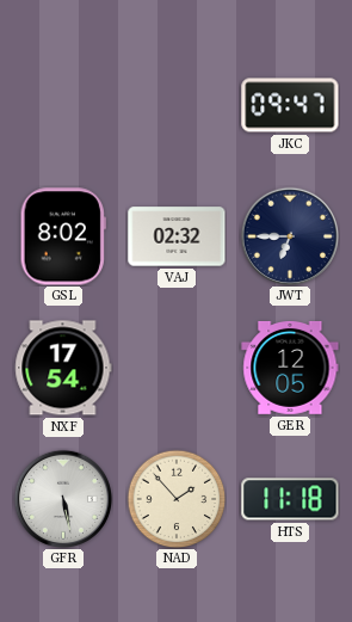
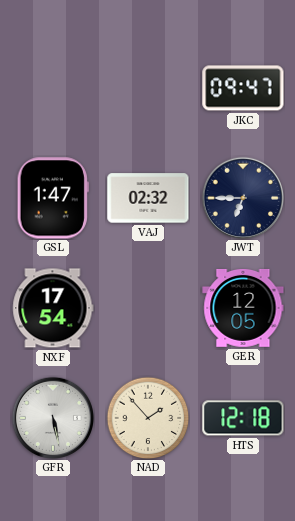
GSL: 8:02 -> 1:47
HTS: 11:18 -> 12:18
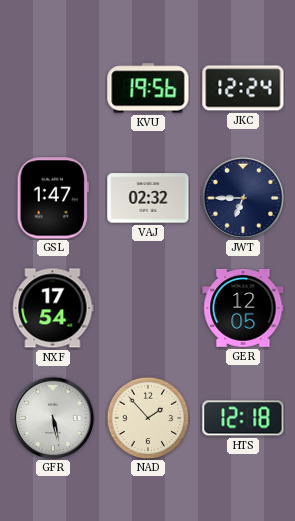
KVU: none -> 19:56
JKC: 09:47 -> 12:24
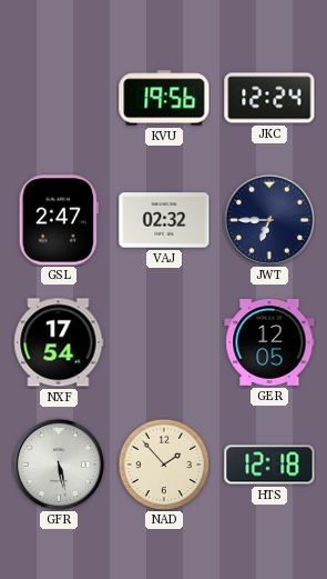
GSL: 1:47 -> 2:47
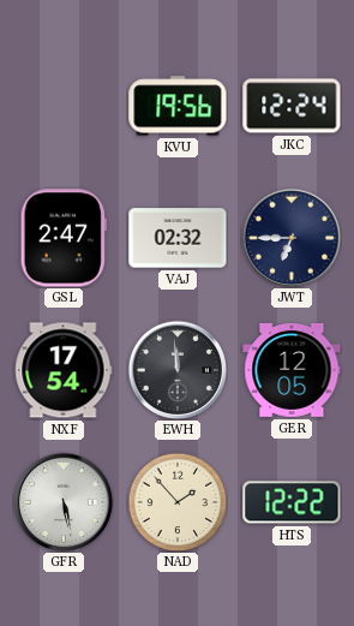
EWH: none -> 11:59
HTS: 12:18 -> 12:22
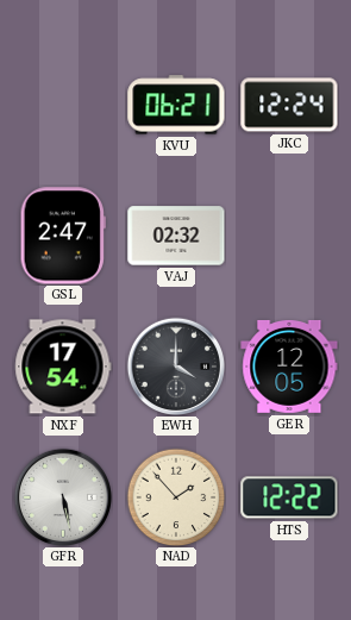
KVU: 19:56 -> 06:21
JWT: 6:45 -> none
EWH: 11:59 -> 4:00
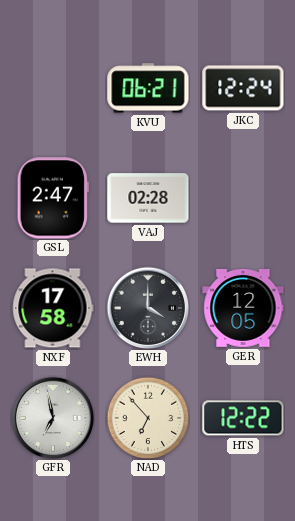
VAJ: 02:32 -> 02:28
NXF: 17:54 -> 17:58
GFR: 5:28 -> 6:58
NAD: 1:53 -> 6:53
